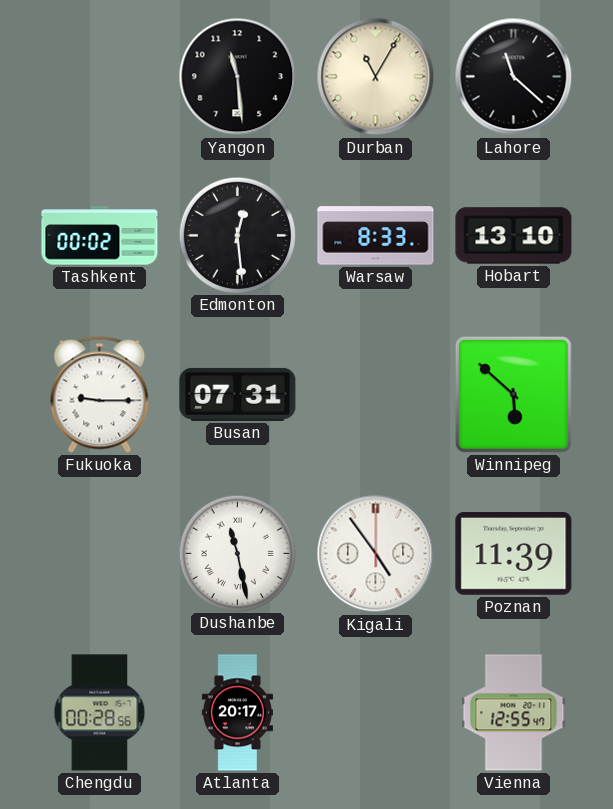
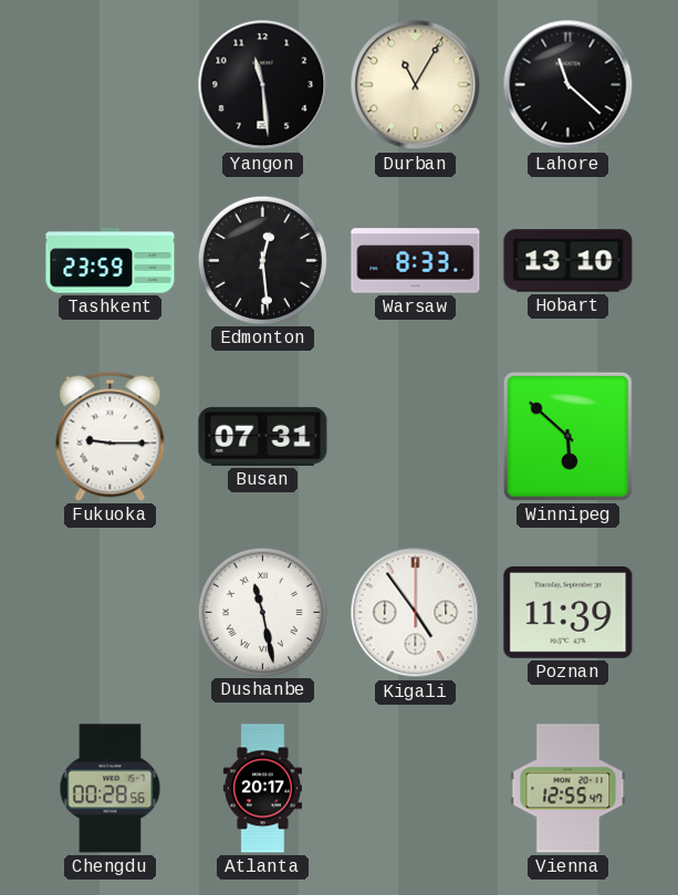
Tashkent: 00:02 -> 23:59
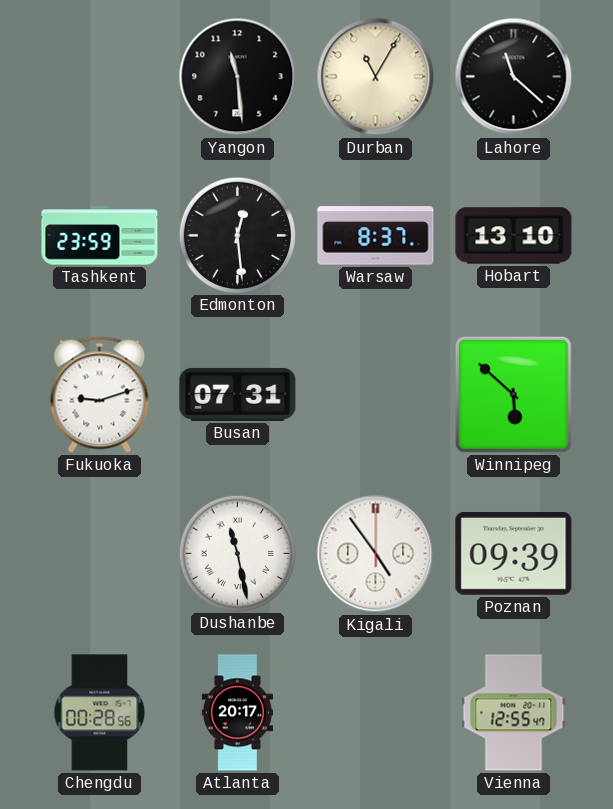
Warsaw: 8:33 -> 8:37
Fukuoka: 9:15 -> 9:12
Poznan: 11:39 -> 09:39
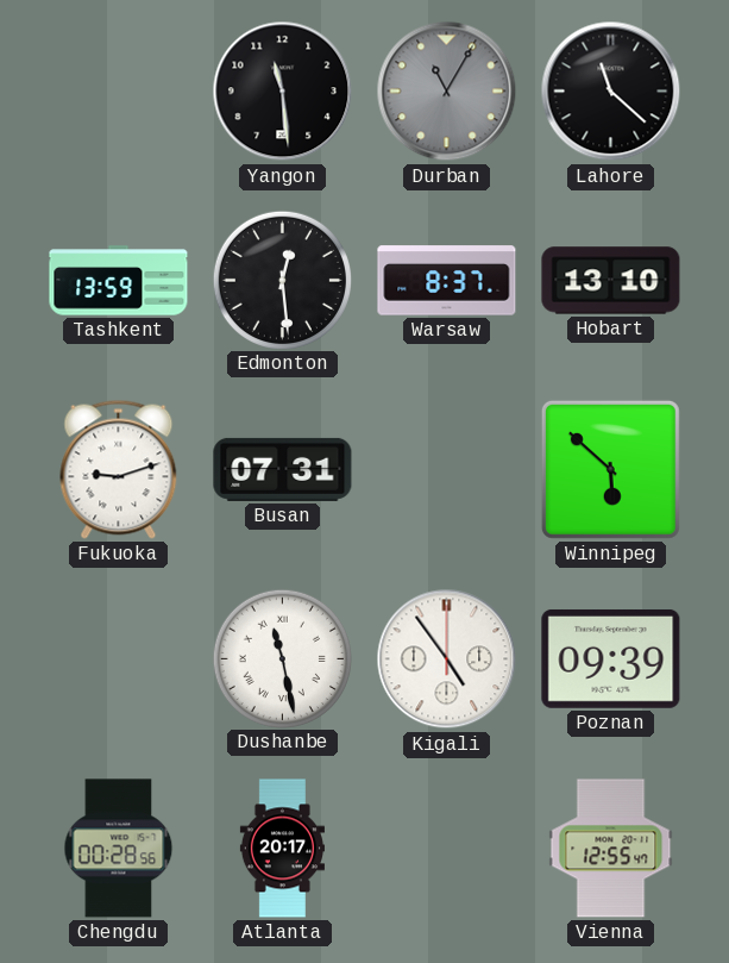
Durban dial: cream -> grey
Tashkent: 23:59 -> 13:59
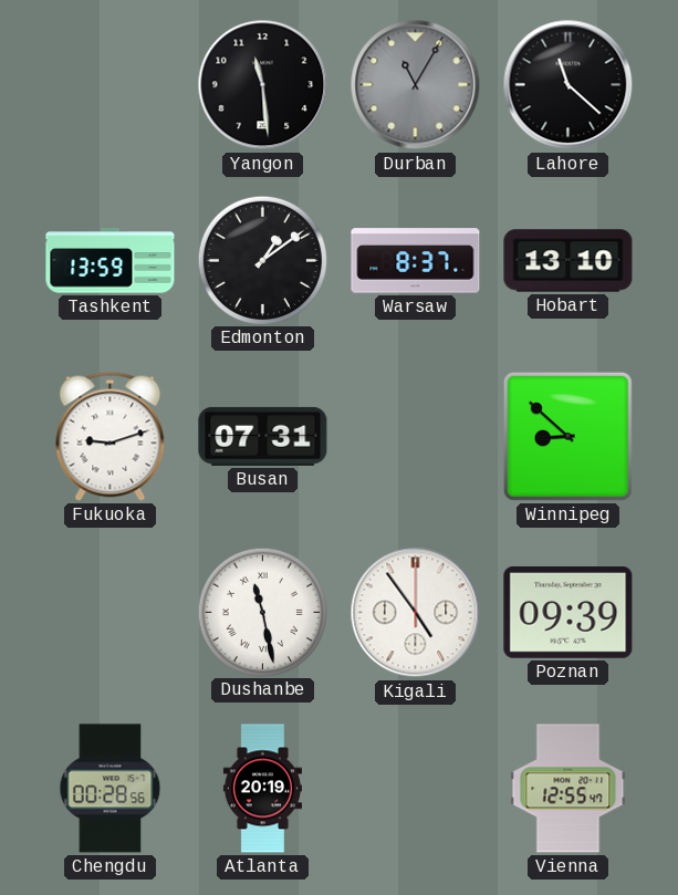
Edmonton: 12:29 -> 1:09
Winnipeg: 5:52 -> 8:52
Atlanta: 20:17 -> 20:19
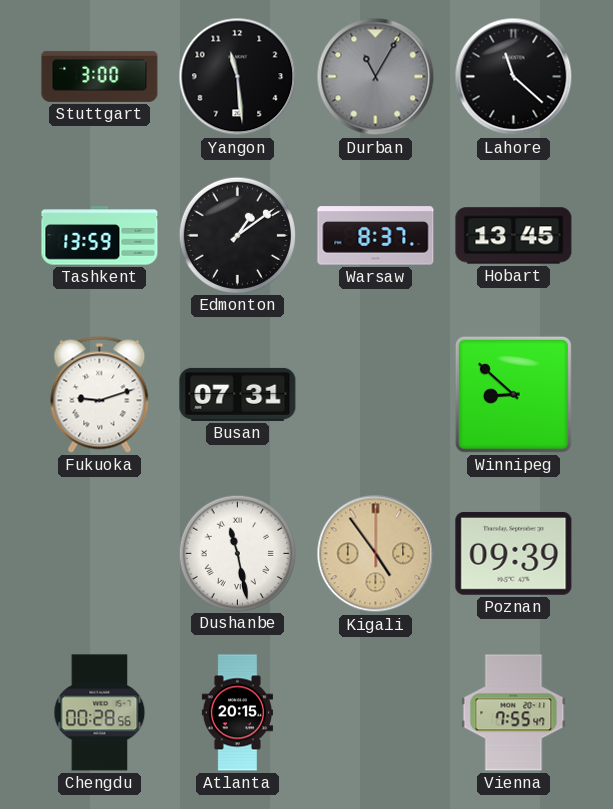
Stuttgart: none -> 3:00
Hobart: 13:10 -> 13:45
Kigali dial: white -> champagne
Atlanta: 20:19 -> 20:15
Vienna: 12:55 -> 7:55
